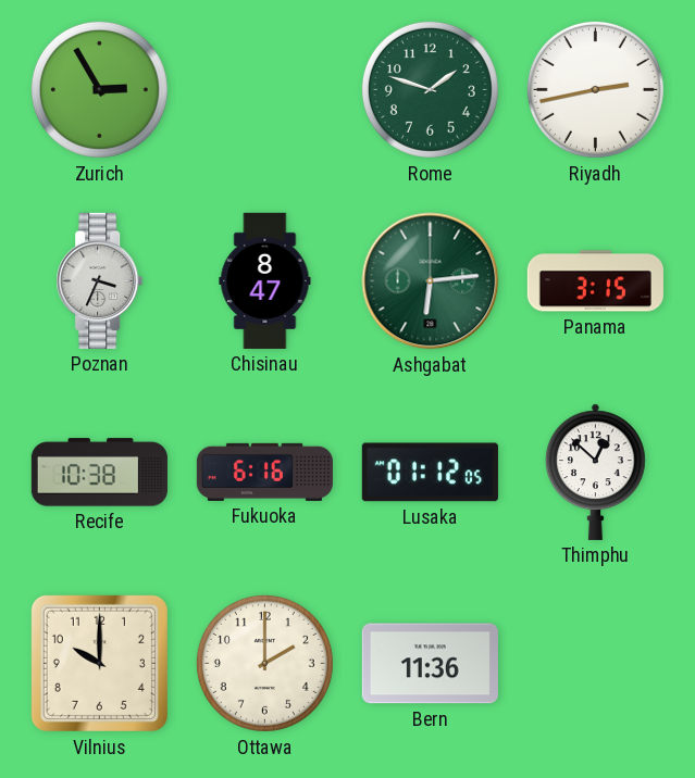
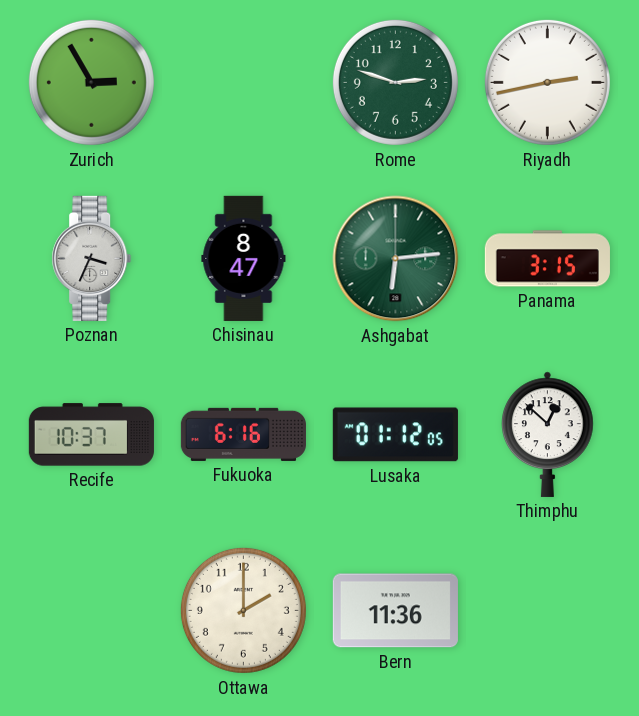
Rome: 1:48 -> 2:48
Recife: 10:38 -> 10:37
Vilnius: 10:00 -> none
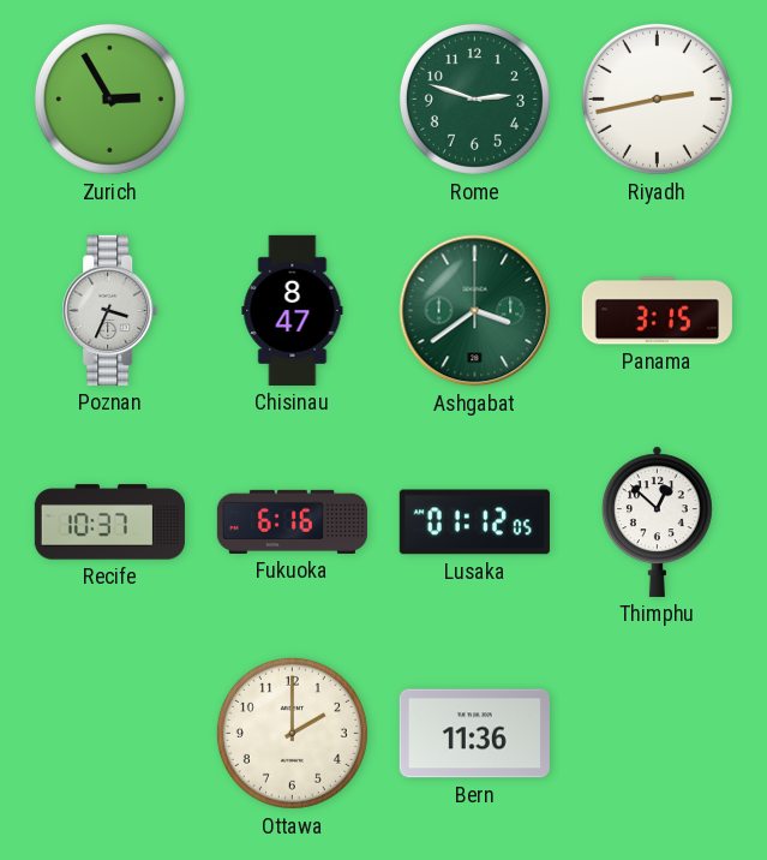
Ashgabat: 6:14 -> 3:39
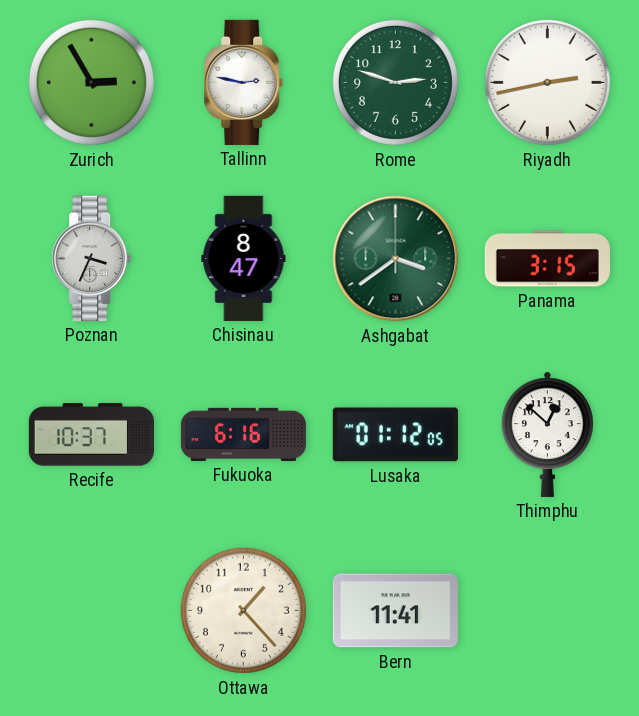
Tallinn: none -> 2:47
Ottawa: 2:00 -> 1:23
Bern: 11:36 -> 11:41
